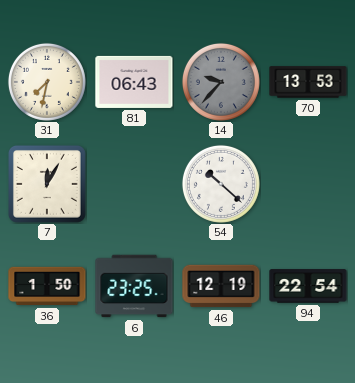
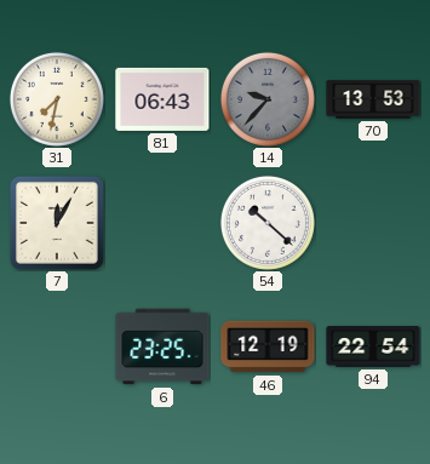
36: 1:50 -> none
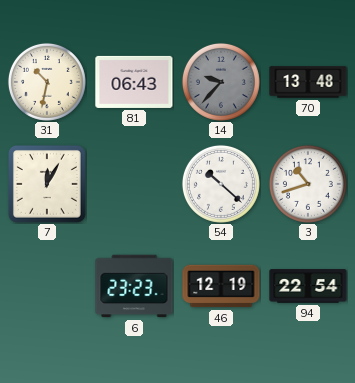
31: 7:32 -> 10:32
70: 13:53 -> 13:48
3: none -> 10:42
6: 23:25 -> 23:23
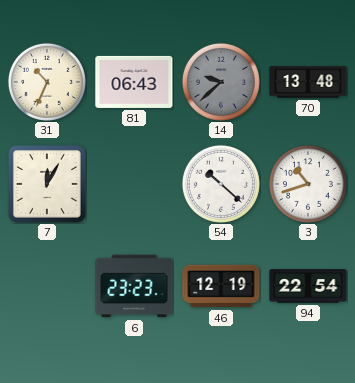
31: 10:32 -> 10:34
14: 9:37 -> 9:38
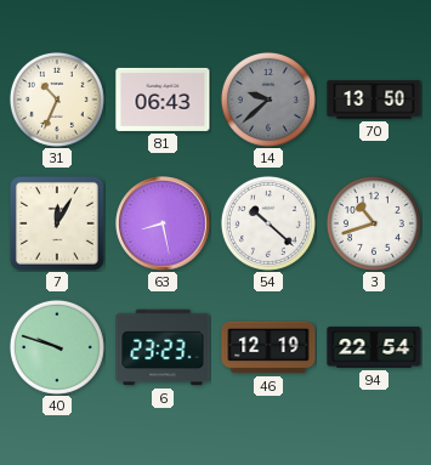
70: 13:48 -> 13:50
63: none -> 8:28
40: none -> 9:48
